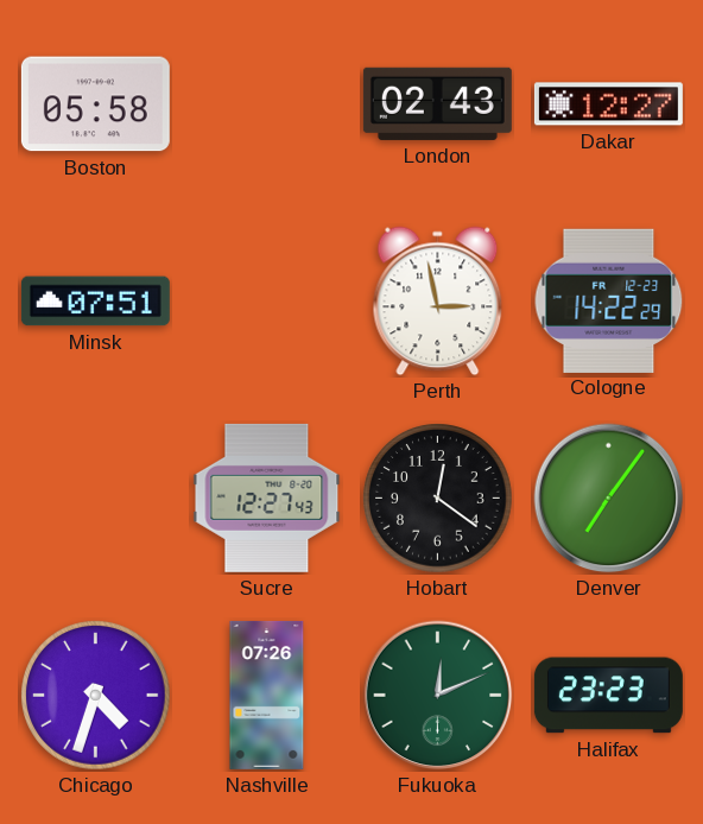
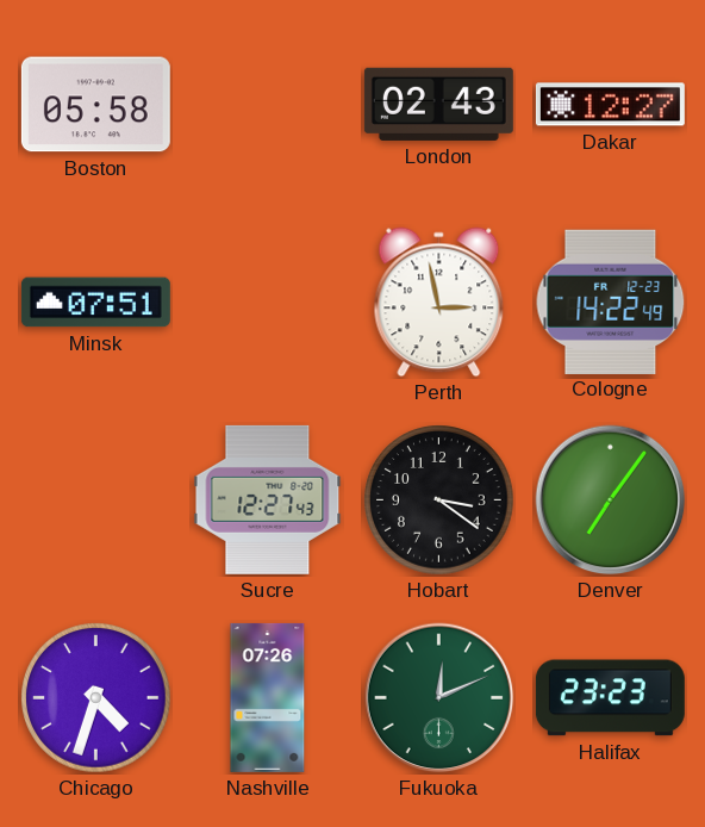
Cologne: 14:22:29 -> 14:22:49
Hobart: 12:21 -> 3:21
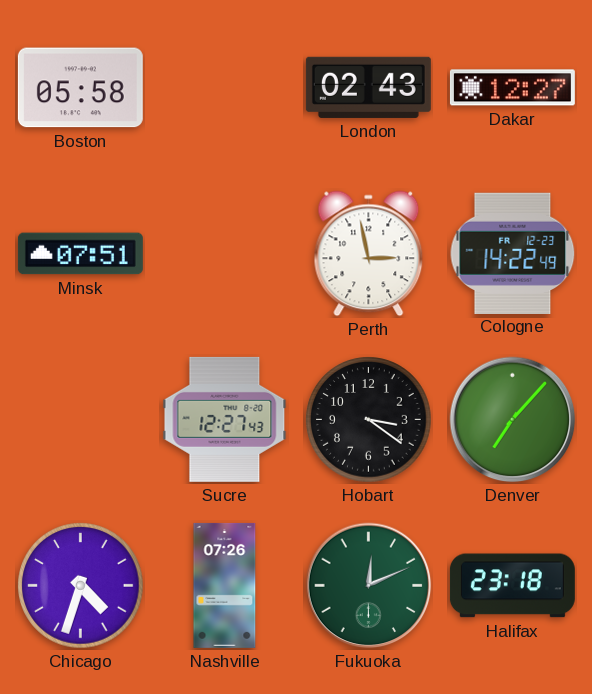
Denver: 7:06 -> 7:07
Halifax: 23:23 -> 23:18
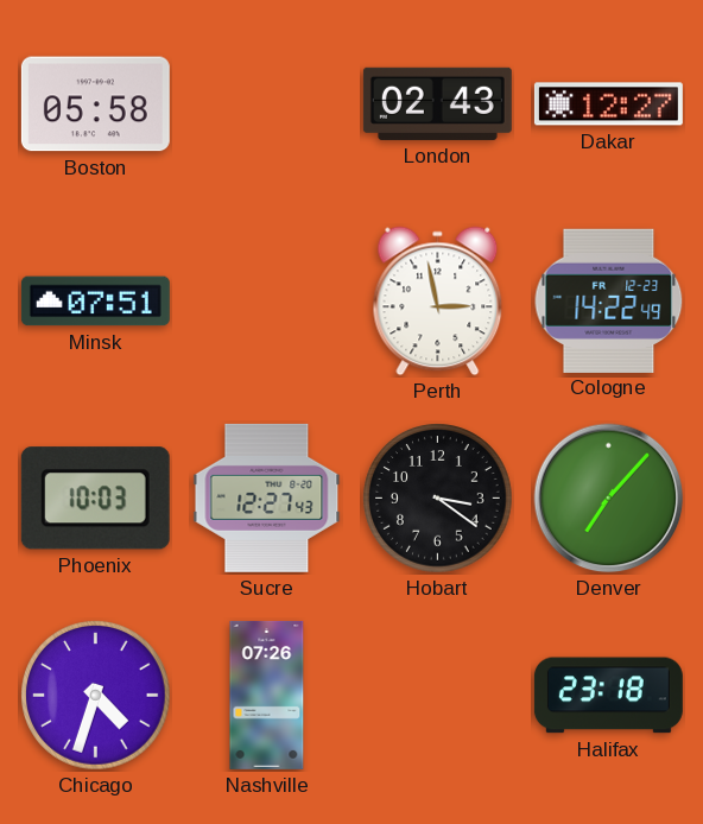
Phoenix: none -> 10:03
Fukuoka: 12:11 -> none
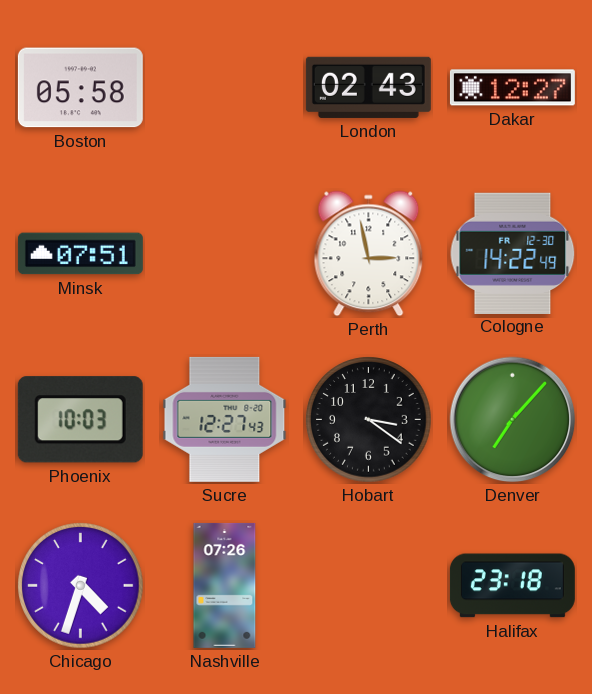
Cologne date: FR 12-23 -> FR 12-30
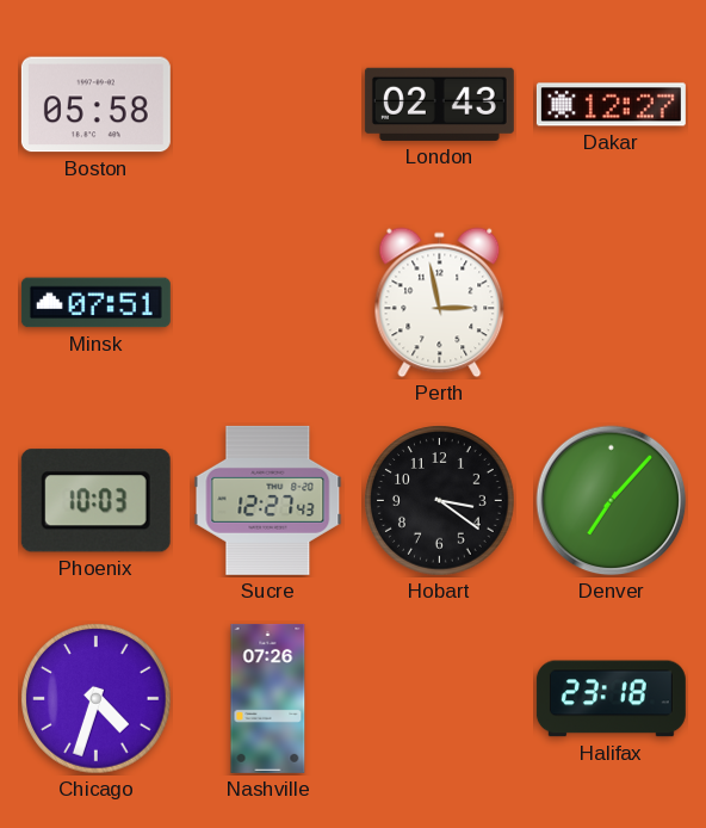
Cologne: 14:22 -> none
